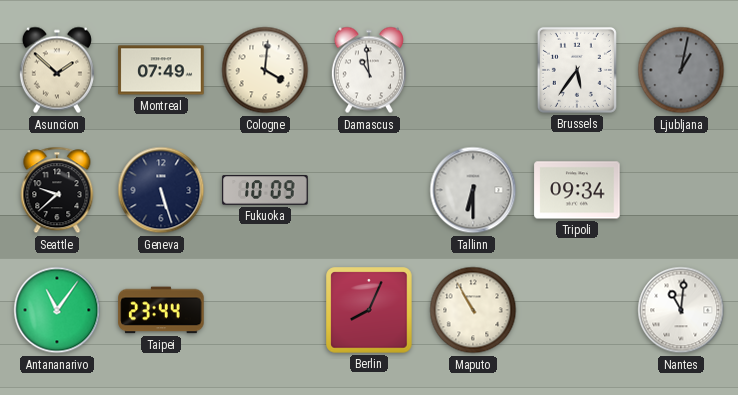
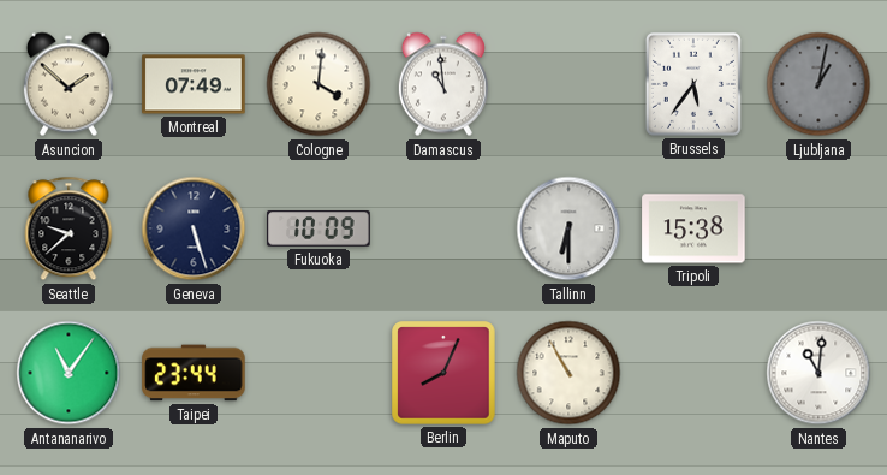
Tripoli: 09:34 -> 15:38
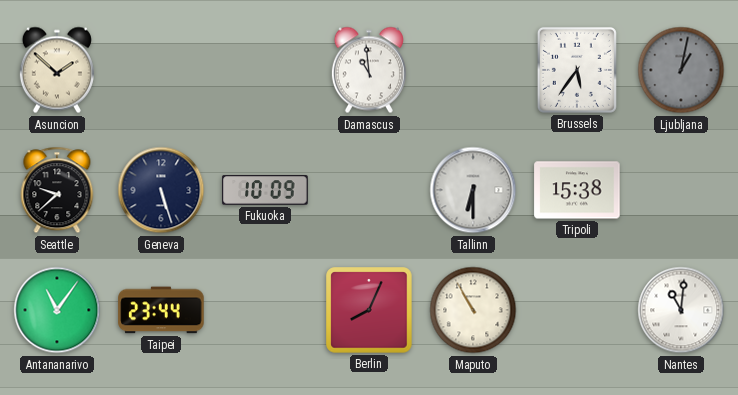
Montreal: 07:49 -> none
Cologne: 4:01 -> none
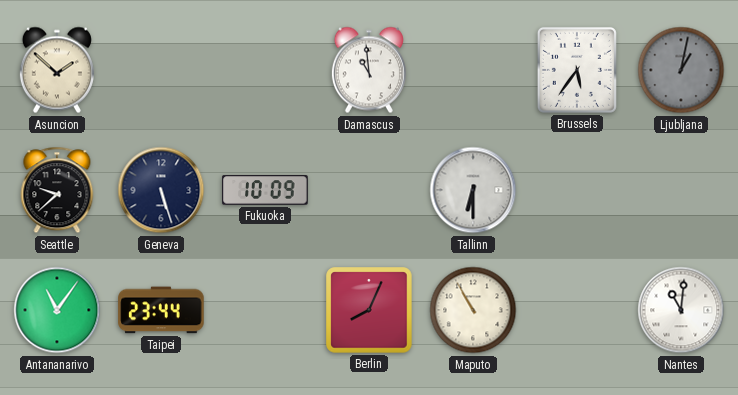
Tripoli: 15:38 -> none
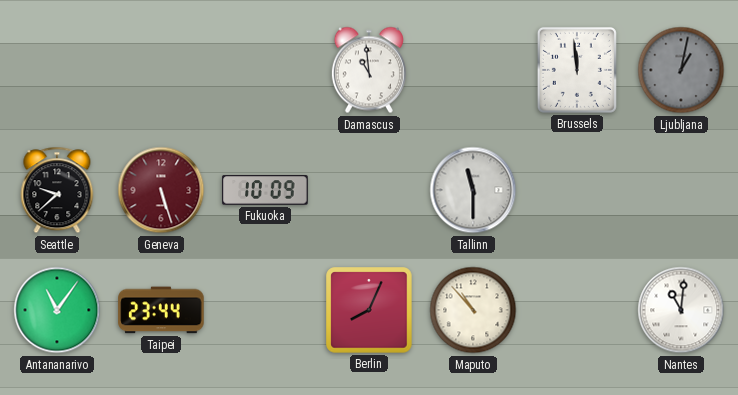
Asuncion: 1:52 -> none
Brussels: 5:36 -> 11:59
Geneva dial: navy -> burgundy
Tallinn: 6:30 -> 11:30
Maputo: 10:55 -> 10:53
